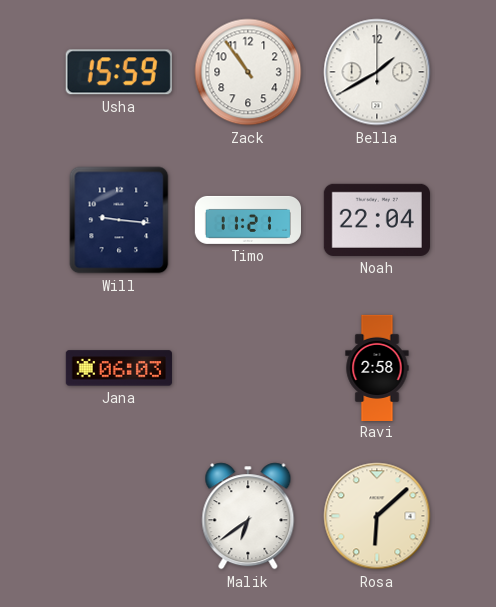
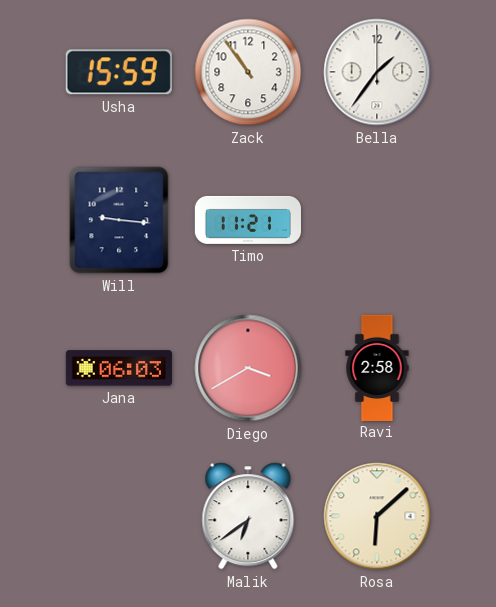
Bella: 1:40 -> 1:36
Noah: 22:04 -> none
Diego: none -> 3:40
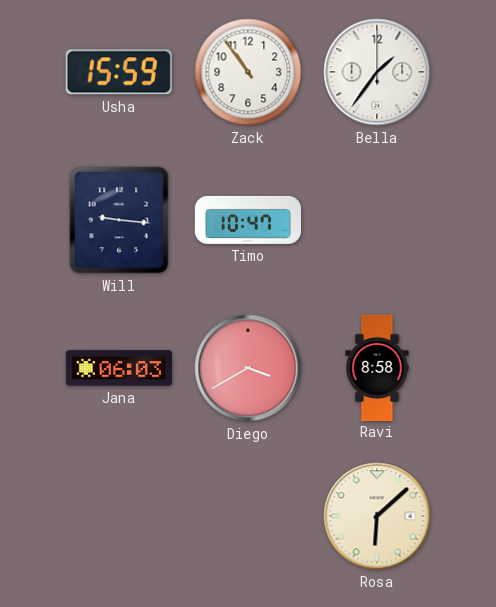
Timo: 11:21 -> 10:47
Ravi: 2:58 -> 8:58
Malik: 6:39 -> none
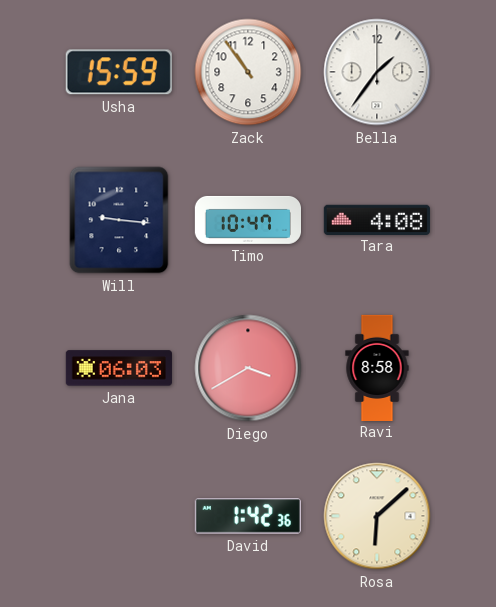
Tara: none -> 4:08
David: none -> 1:42
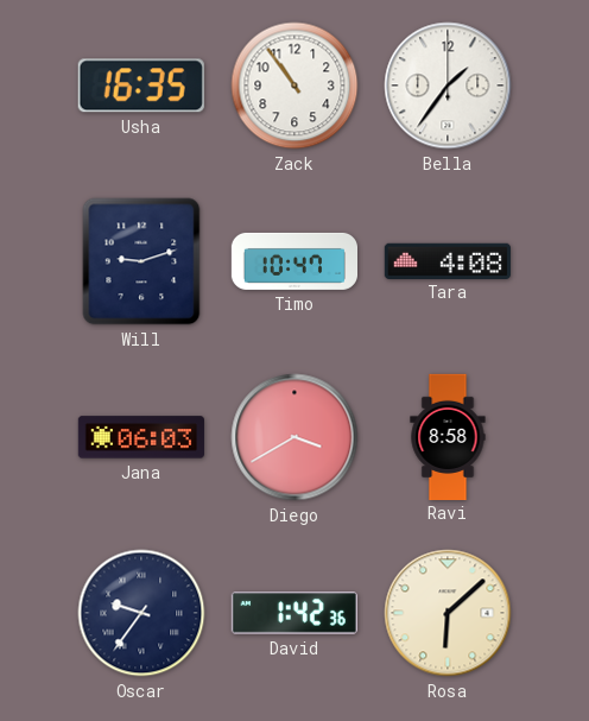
Usha: 15:59 -> 16:35
Will: 9:16 -> 9:12
Oscar: none -> 9:36
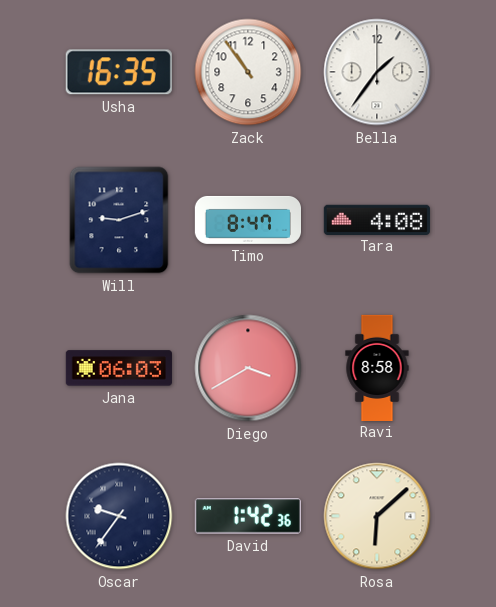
Timo: 10:47 -> 8:47
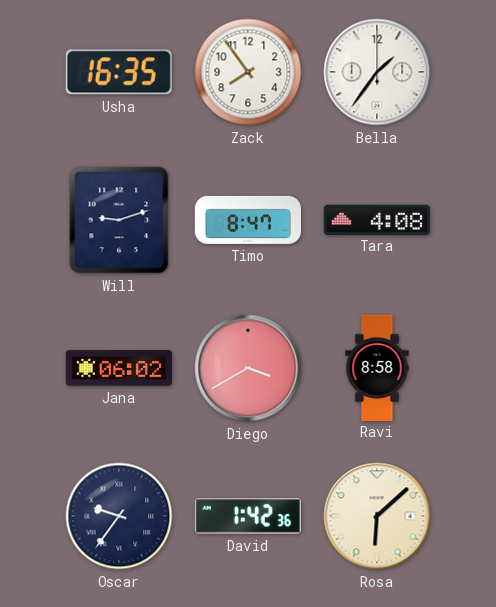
Zack: 10:54 -> 7:54
Jana: 06:03 -> 06:02
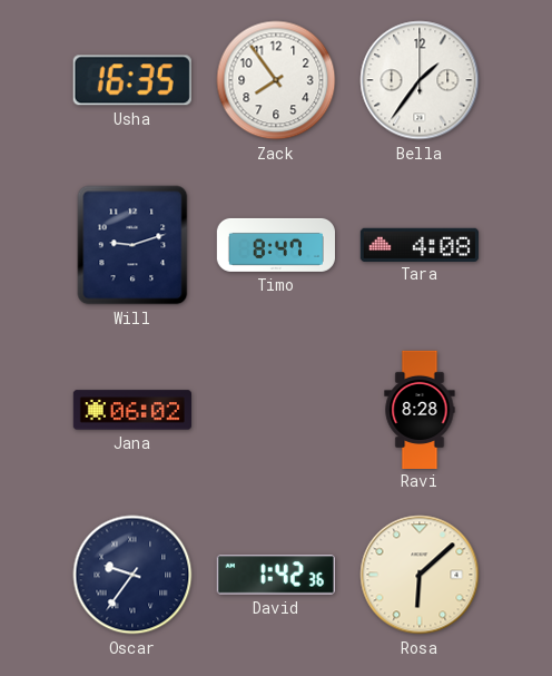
Diego: 3:40 -> none
Ravi: 8:58 -> 8:28
